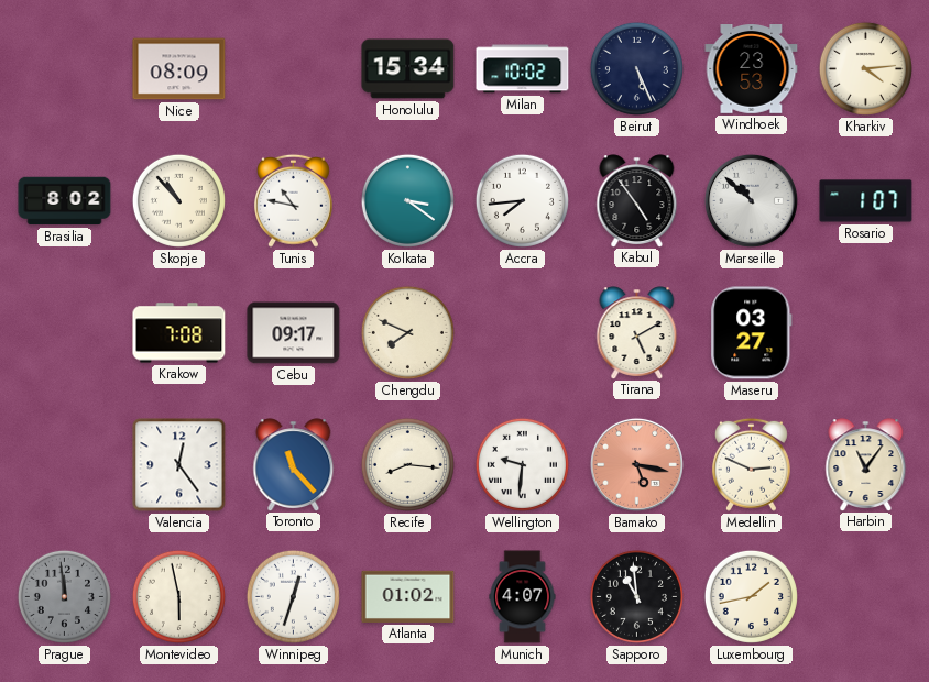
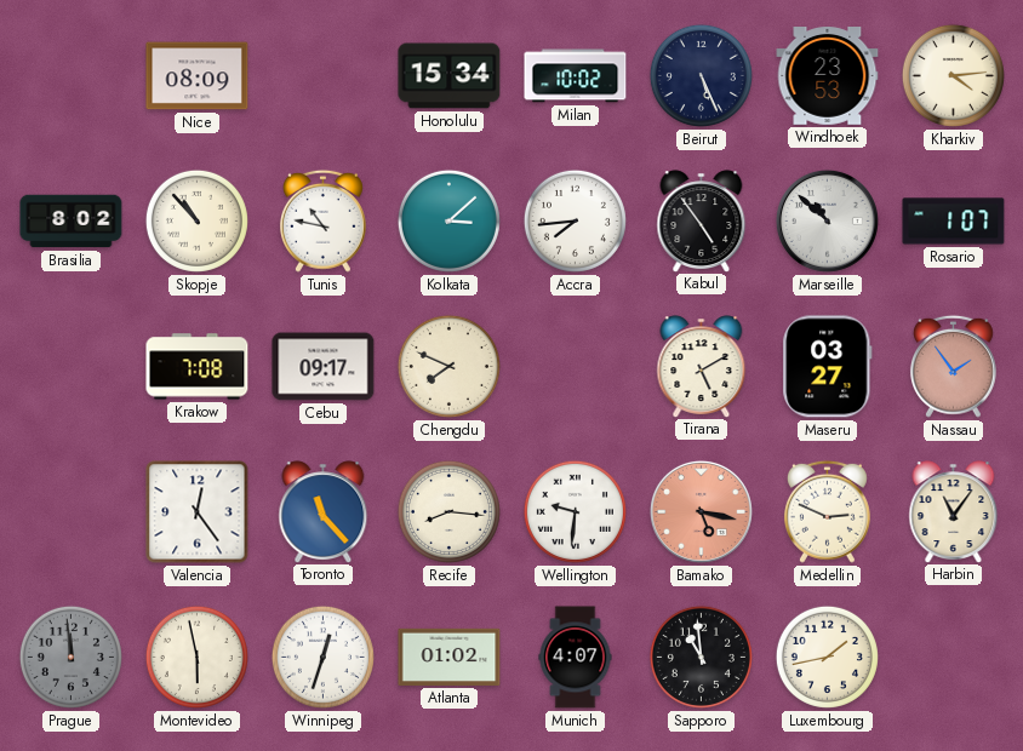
Kolkata: 3:21 -> 3:08
Nassau: none -> 1:54
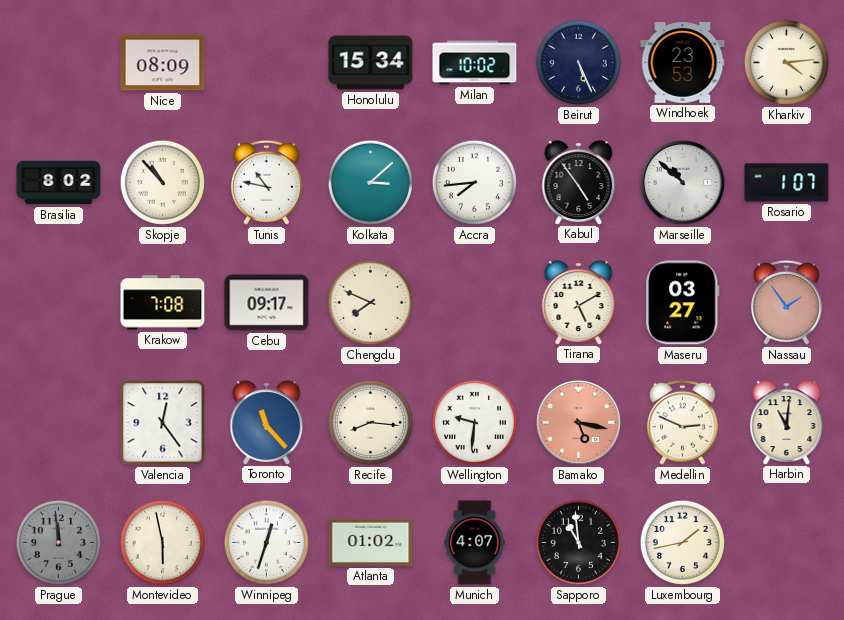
Harbin: 11:06 -> 11:01
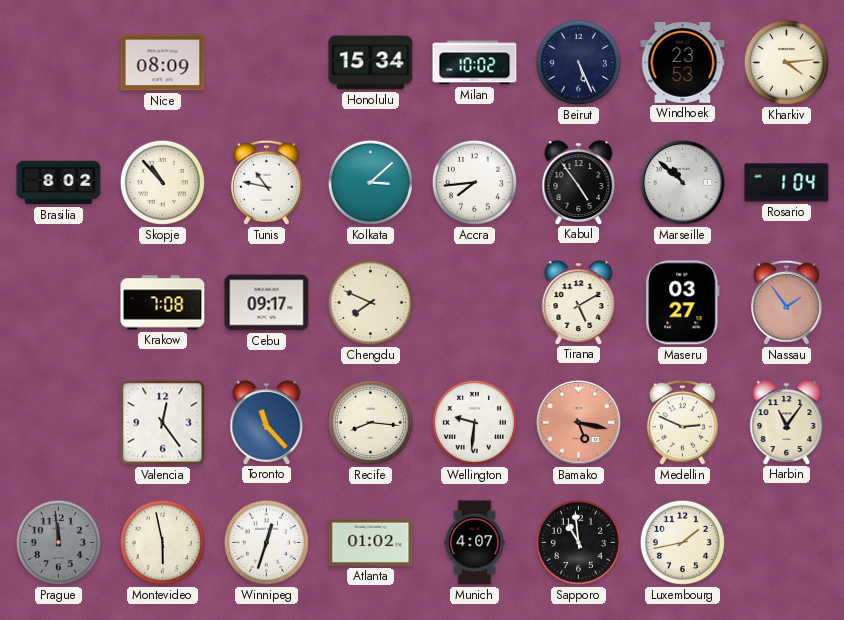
Rosario: 1:07 -> 1:04
Harbin: 11:01 -> 11:06
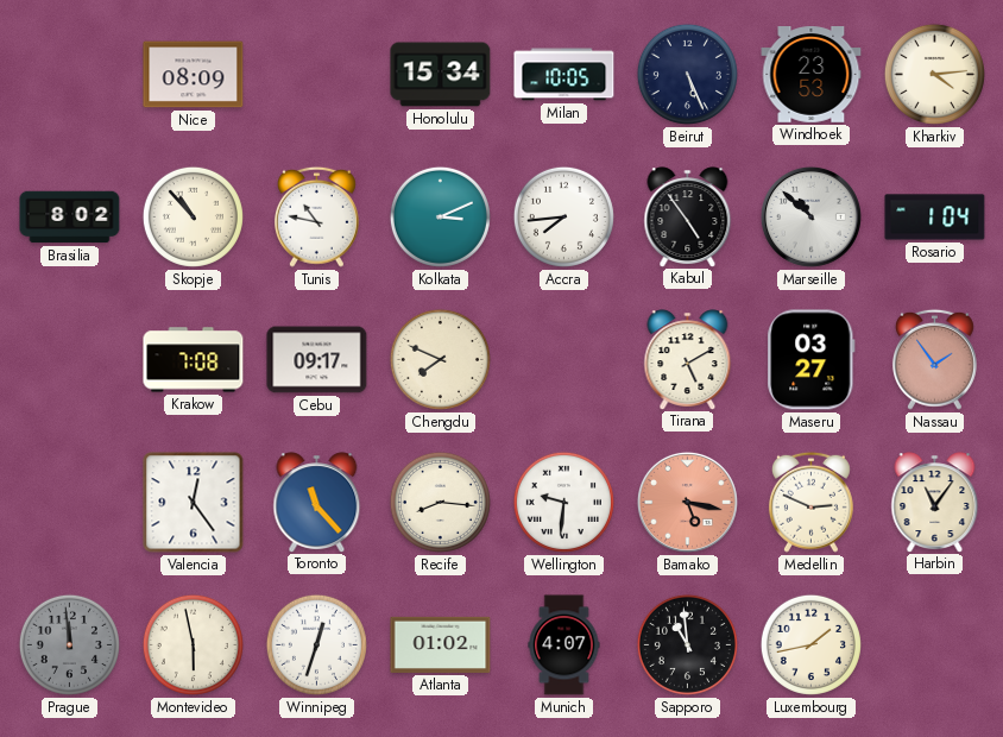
Milan: 10:02 -> 10:05
Kolkata: 3:08 -> 3:11
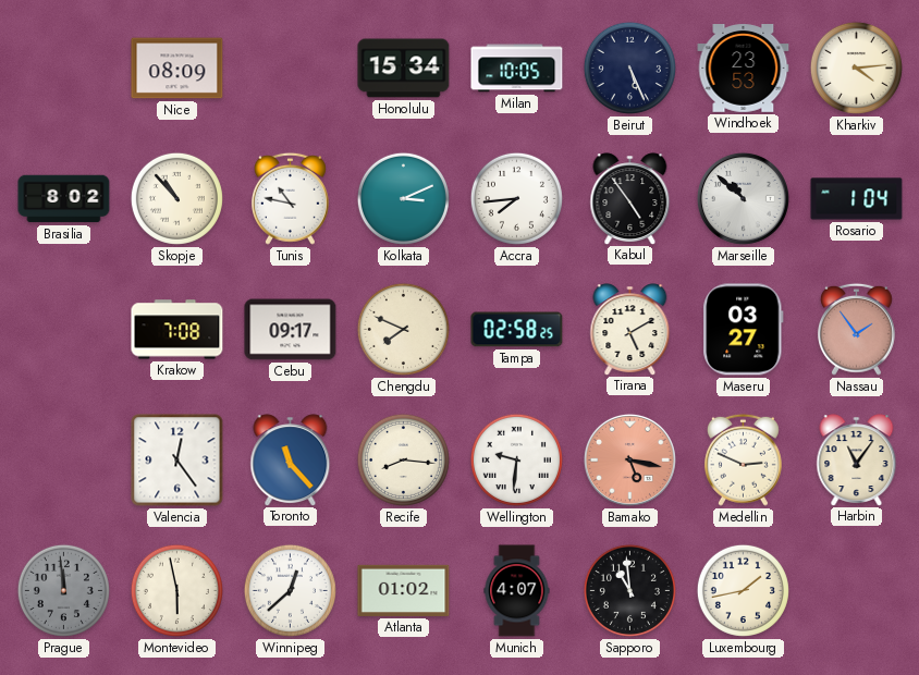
Tampa: none -> 02:58
Winnipeg: 12:33 -> 12:38
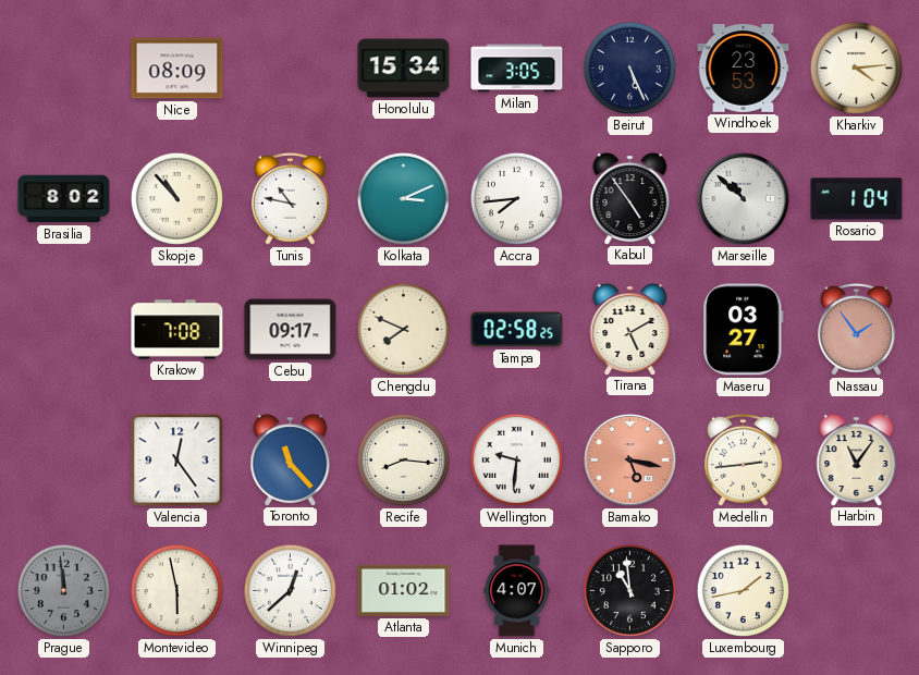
Milan: 10:05 -> 3:05
Medellin: 2:49 -> 2:44
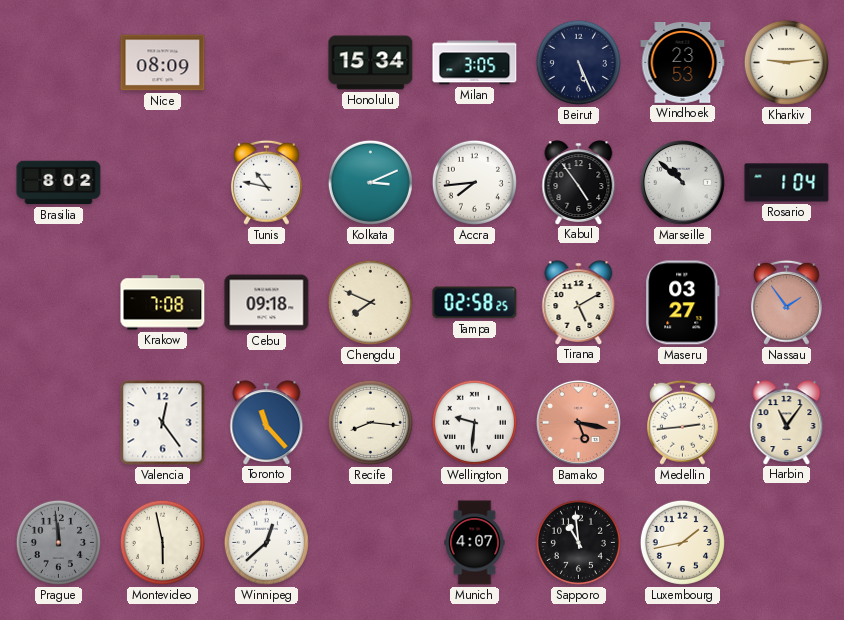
Kharkiv: 4:14 -> 9:14
Skopje: 10:53 -> none
Cebu: 09:17 -> 09:18
Atlanta: 01:02 -> none
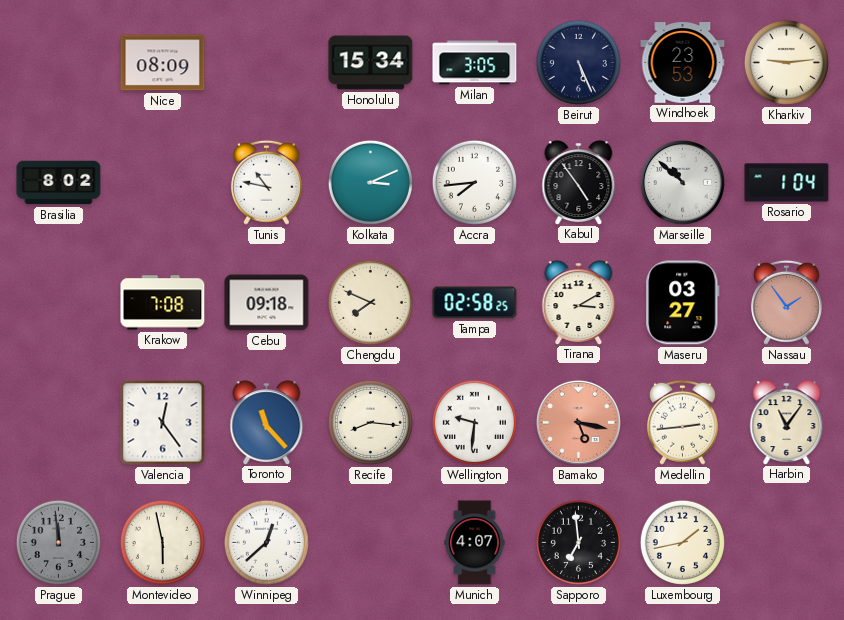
Tirana: 5:10 -> 3:10
Sapporo: 10:59 -> 6:59
